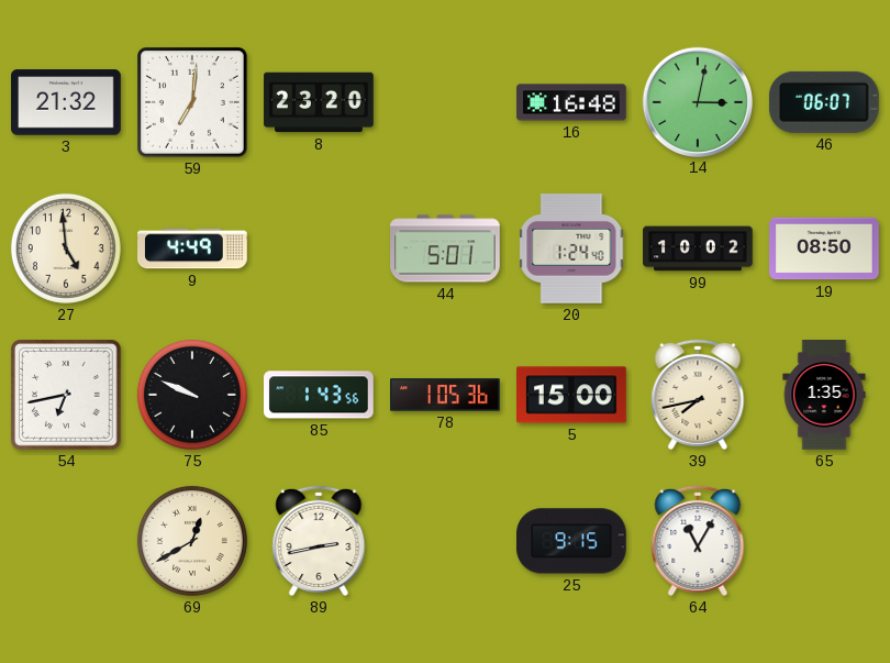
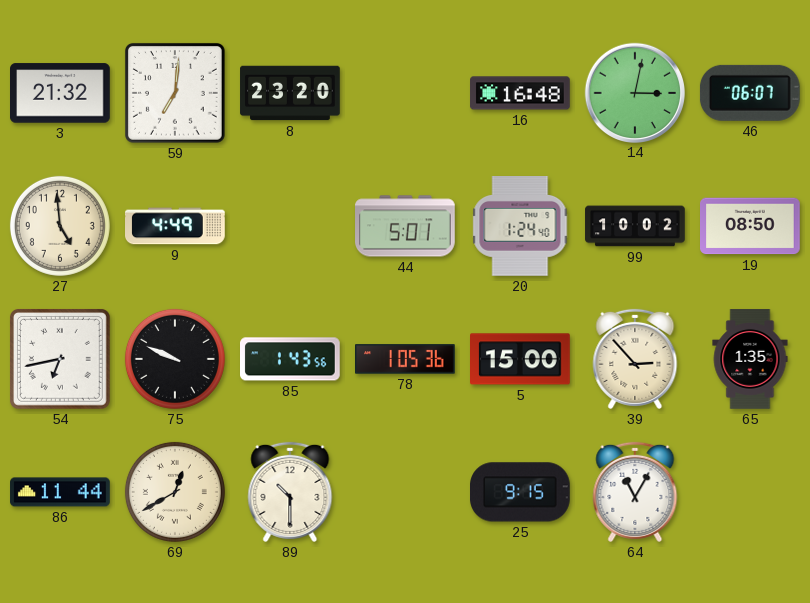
39: 7:43 -> 2:53
86: none -> 11:44
89: 2:43 -> 10:30
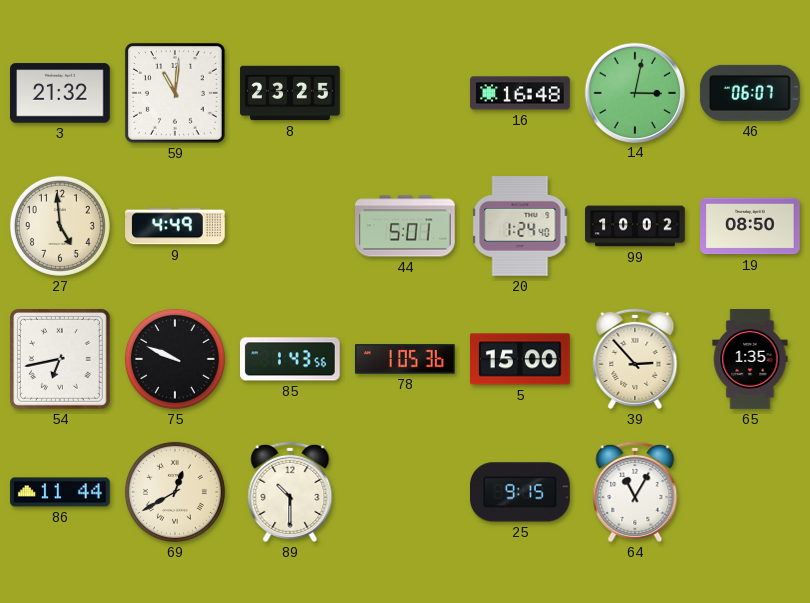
59: 7:01 -> 11:01
8: 23:20 -> 23:25
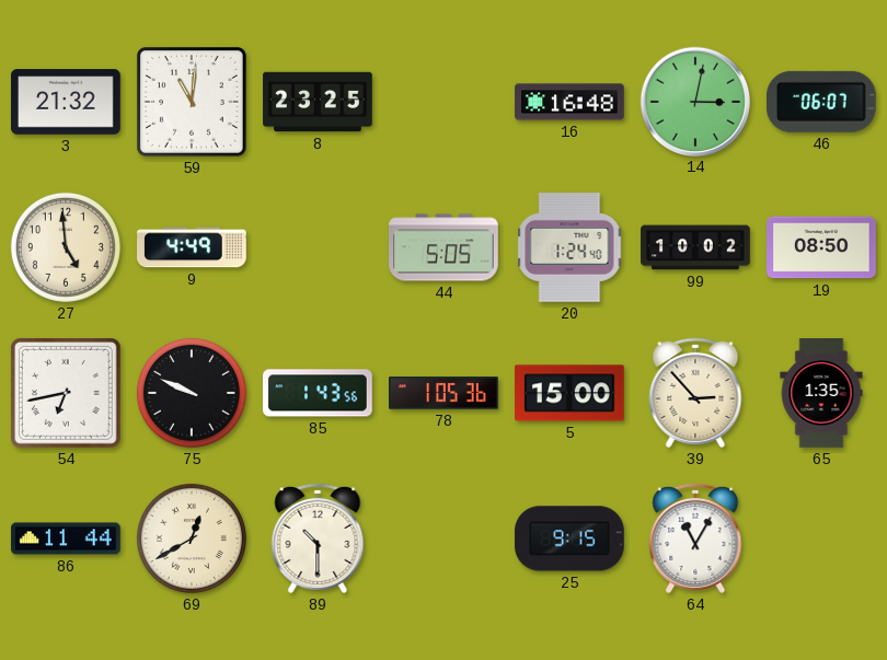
44: 5:01 -> 5:05
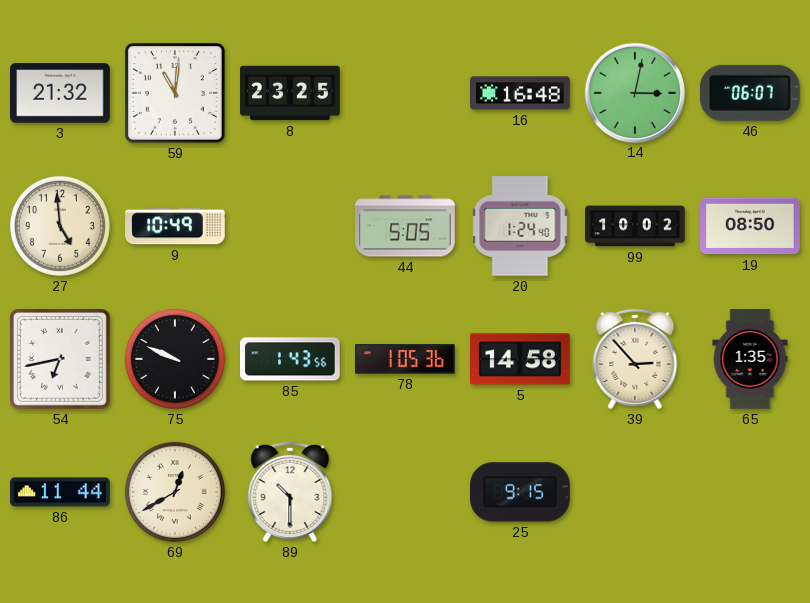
9: 4:49 -> 10:49
5: 15:00 -> 14:58
64: 11:05 -> none
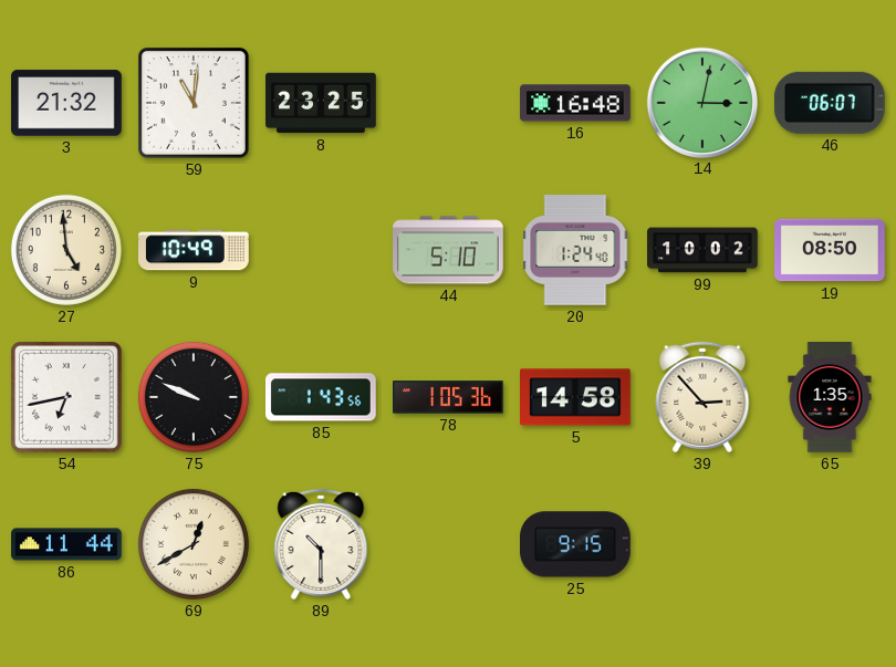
44: 5:05 -> 5:10
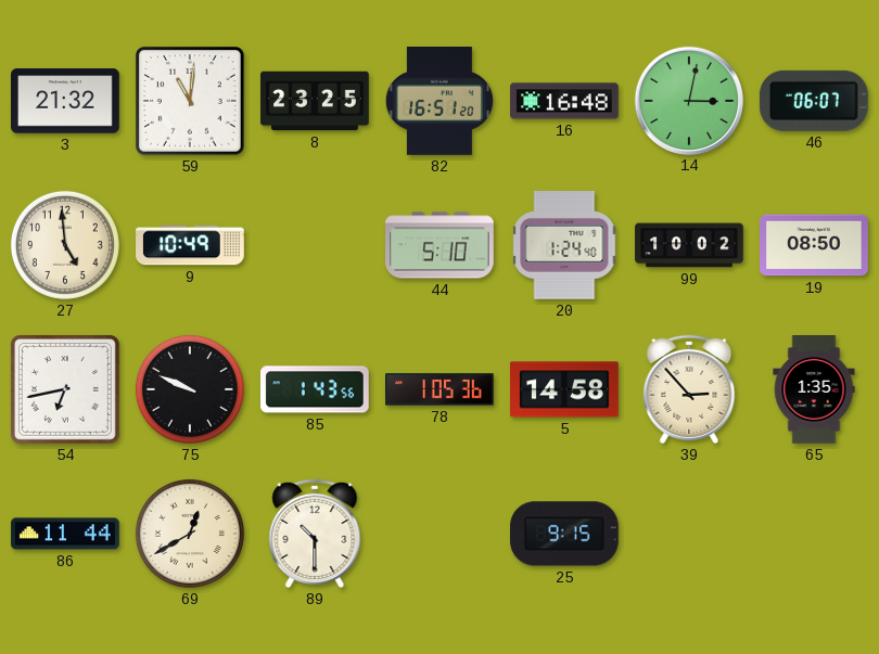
82: none -> 16:51
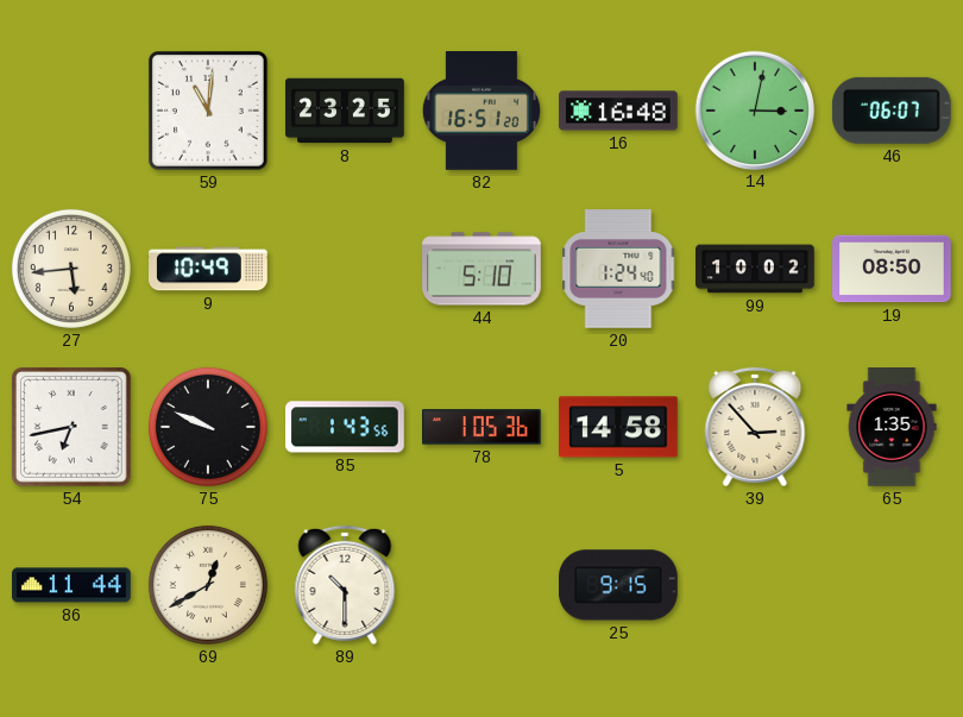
3: 21:32 -> none
27: 4:59 -> 5:44
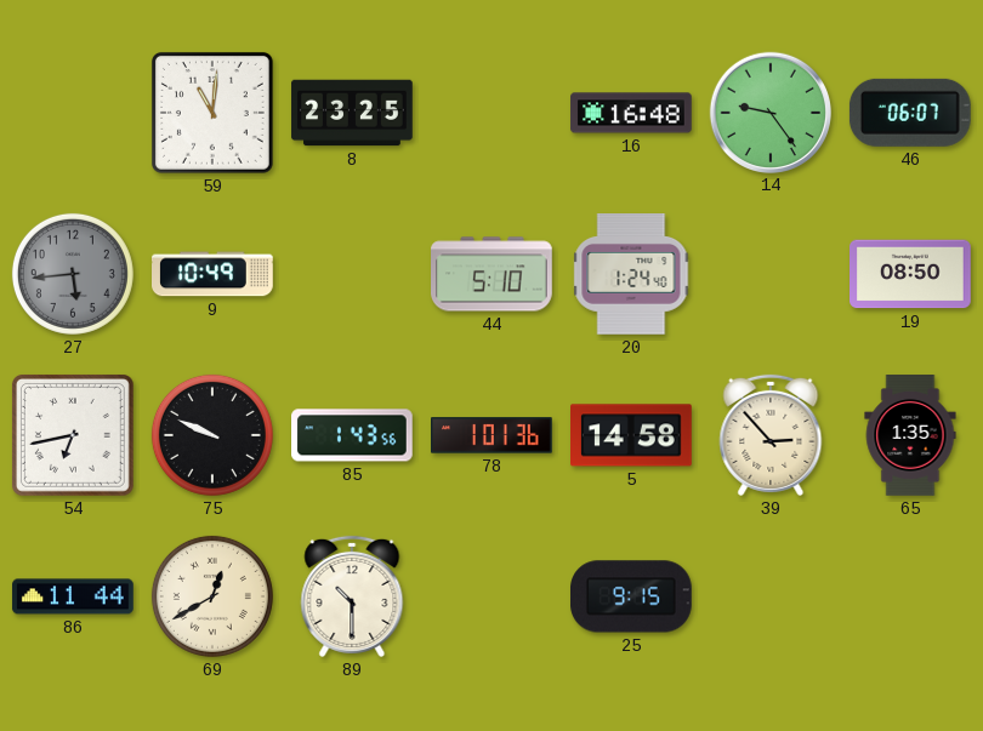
82: 16:51 -> none
14: 3:02 -> 9:24
27 dial: cream -> grey
99: 10:02 -> none
78: 1:05 -> 1:01
